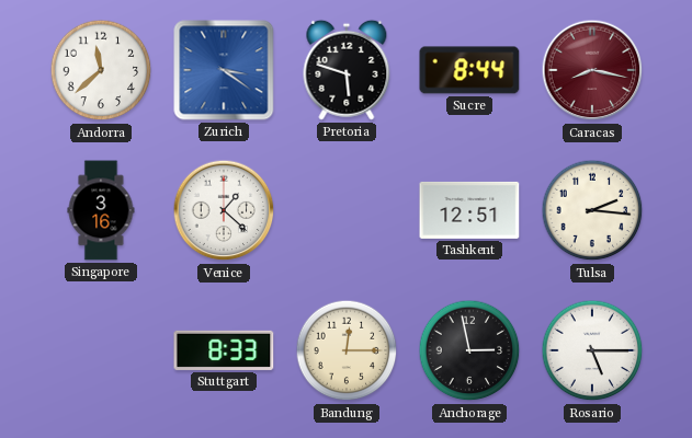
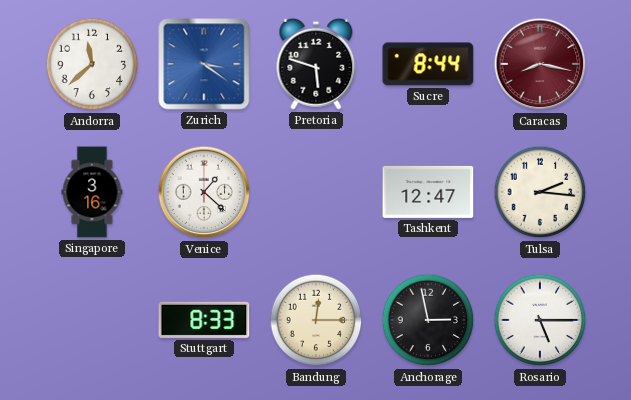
Tashkent: 12:51 -> 12:47
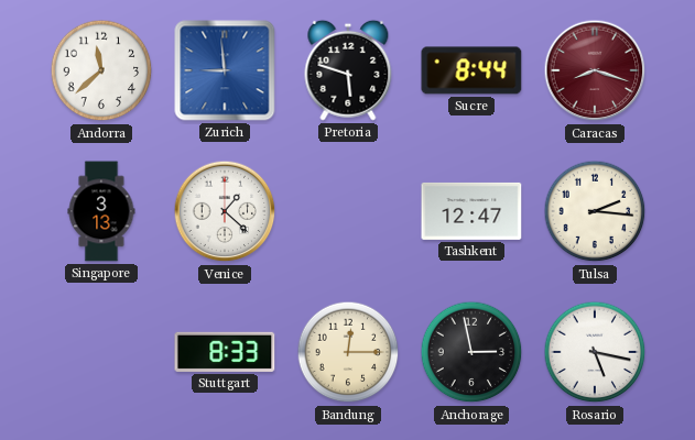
Zurich: 3:21 -> 8:59
Caracas: 8:17 -> 8:18
Singapore: 3:16 -> 3:13
Rosario: 5:15 -> 5:17
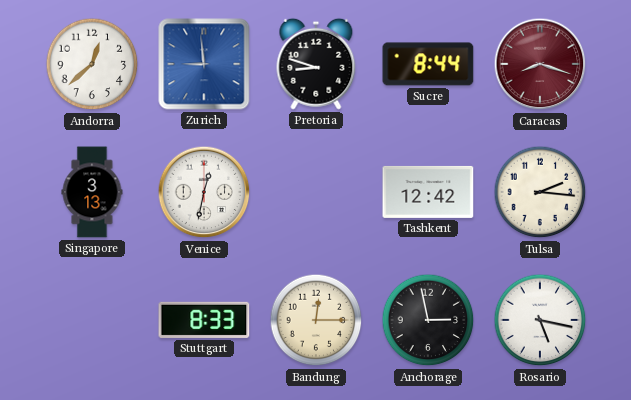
Andorra: 11:38 -> 12:38
Pretoria: 5:48 -> 8:48
Venice: 1:22 -> 12:32
Tashkent: 12:47 -> 12:42
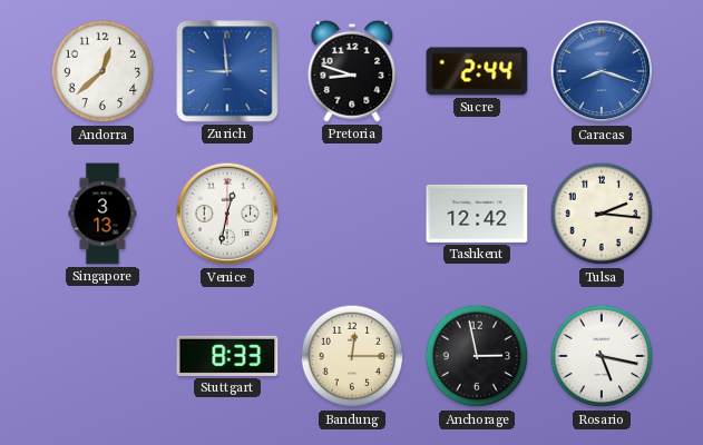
Sucre: 8:44 -> 2:44
Caracas dial: burgundy -> blue
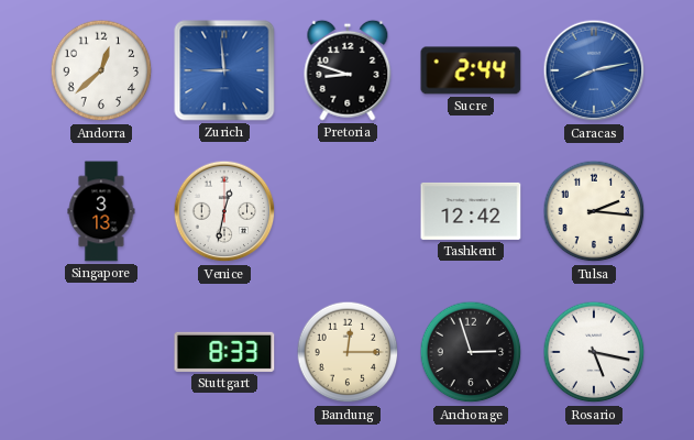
Caracas: 8:18 -> 8:13
Anchorage: 2:58 -> 2:57
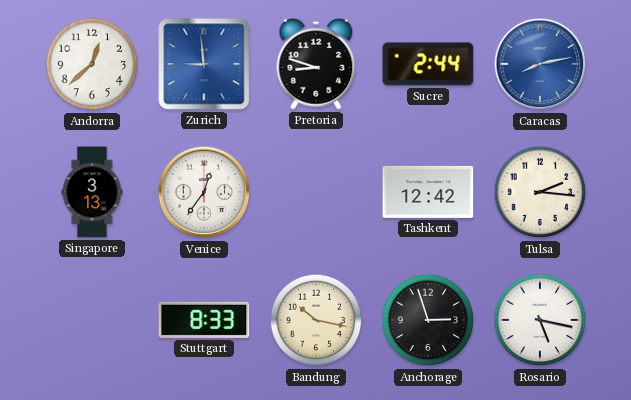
Venice: 12:32 -> 12:36
Bandung: 12:15 -> 10:17
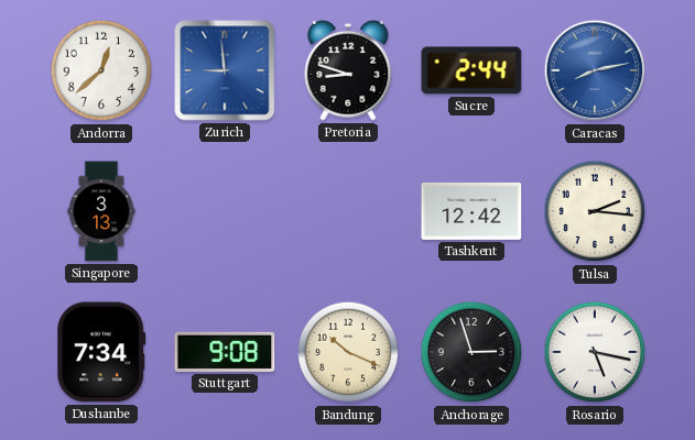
Venice: 12:36 -> none
Dushanbe: none -> 7:34
Stuttgart: 8:33 -> 9:08
Bandung: 10:17 -> 10:19
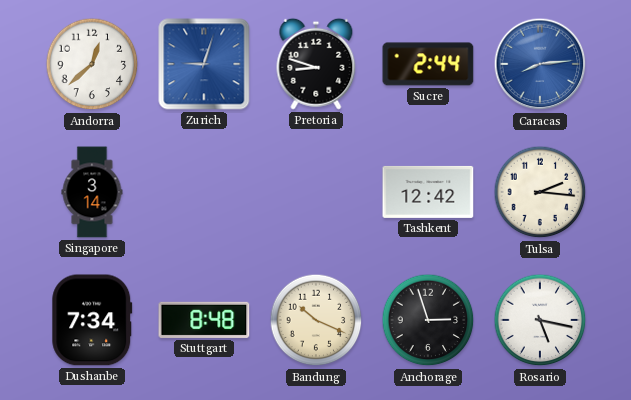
Zurich: 8:59 -> 9:03
Caracas: 8:13 -> 8:14
Singapore: 3:13 -> 3:14
Stuttgart: 9:08 -> 8:48
